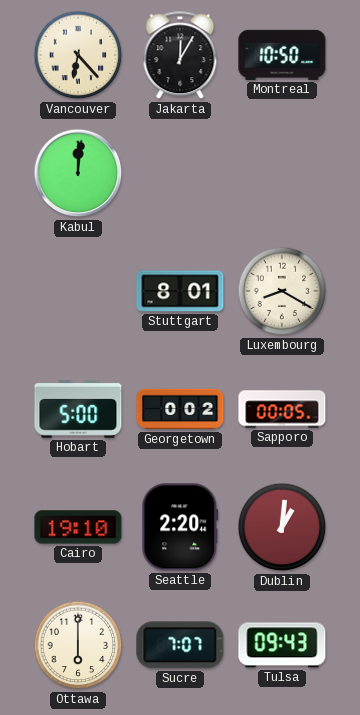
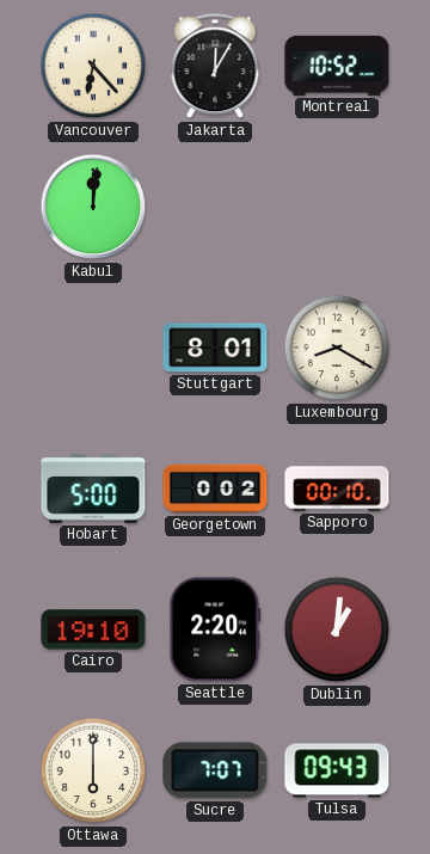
Montreal: 10:50 -> 10:52
Sapporo: 00:05 -> 00:10
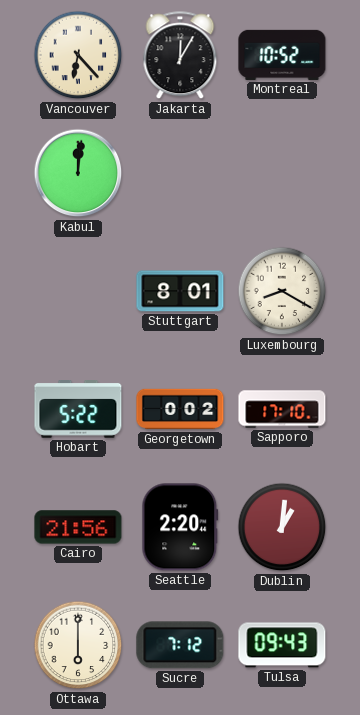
Hobart: 5:00 -> 5:22
Sapporo: 00:10 -> 17:10
Cairo: 19:10 -> 21:56
Sucre: 7:07 -> 7:12
